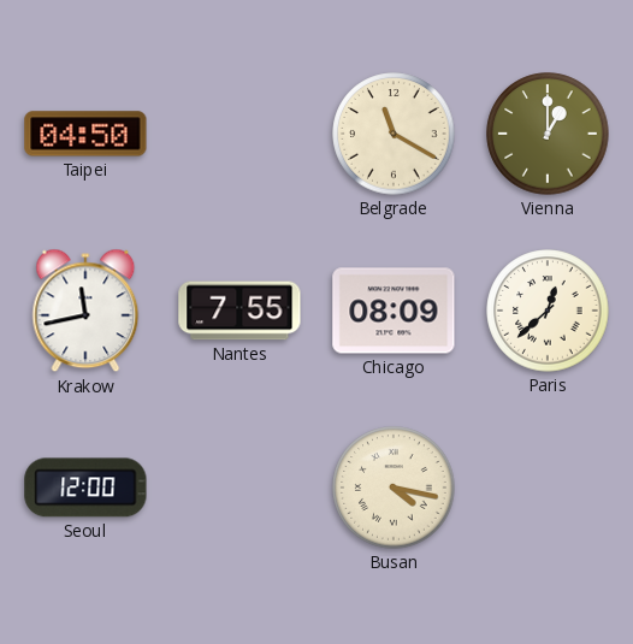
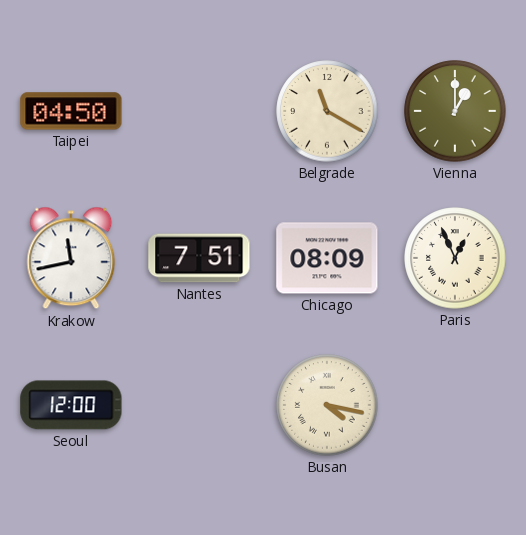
Nantes: 7:55 -> 7:51
Paris: 12:38 -> 12:56
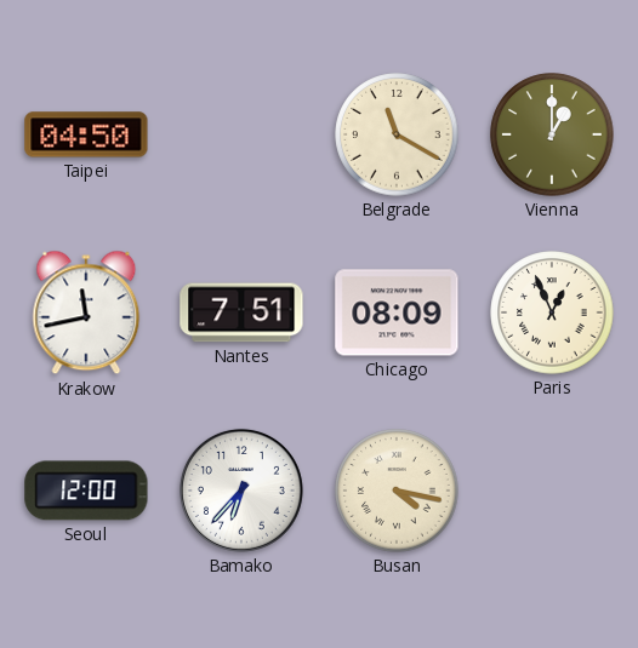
Bamako: none -> 6:37
